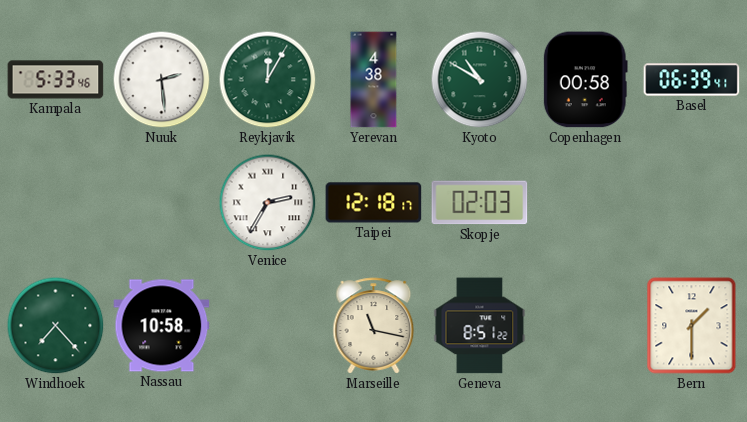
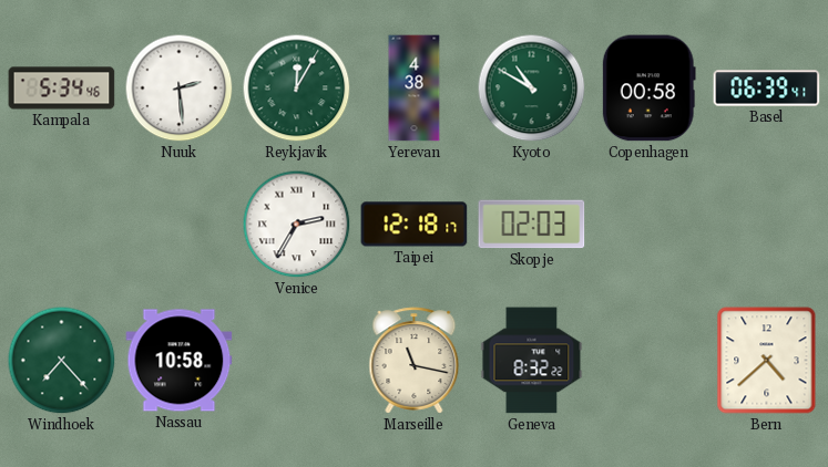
Kampala: 5:33 -> 5:34
Geneva: 8:51 -> 8:32
Bern: 1:30 -> 4:38
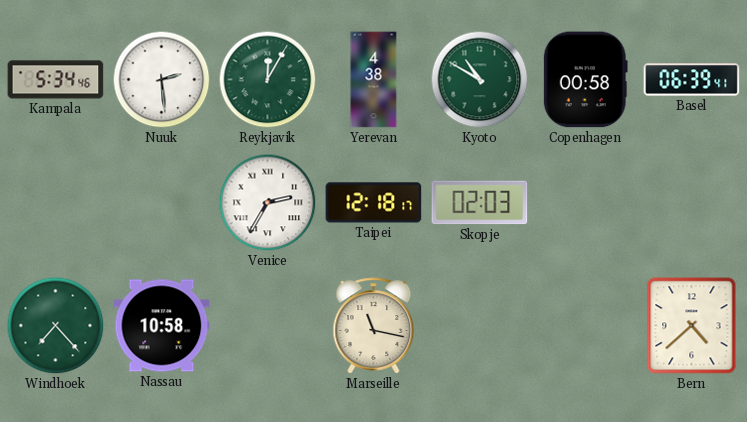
Geneva: 8:32 -> none
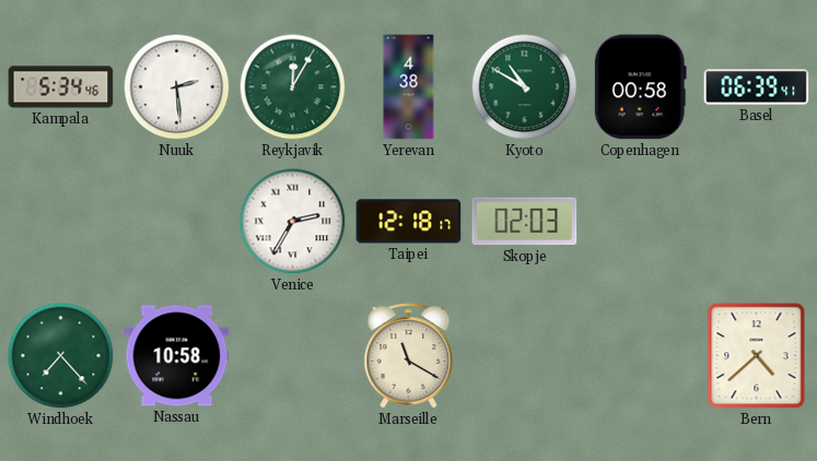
Marseille: 11:17 -> 11:20
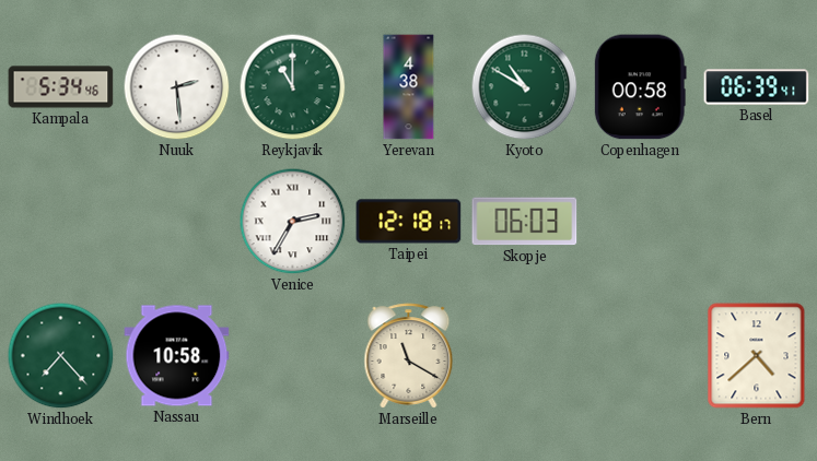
Reykjavik: 12:05 -> 11:00
Skopje: 02:03 -> 06:03
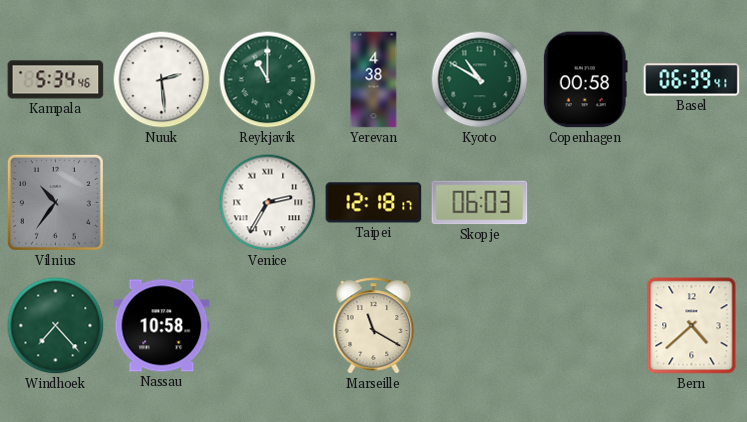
Vilnius: none -> 10:36
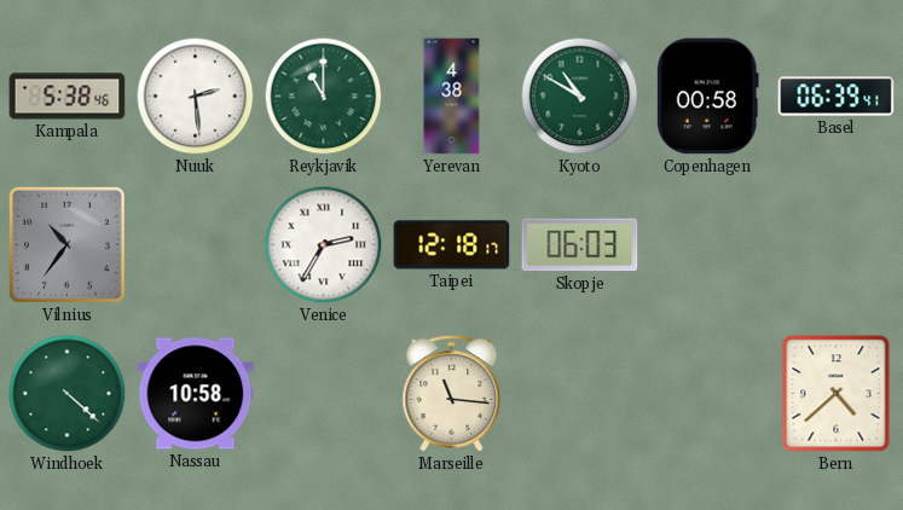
Kampala: 5:34 -> 5:38
Windhoek: 7:23 -> 4:22
Marseille: 11:20 -> 11:16
